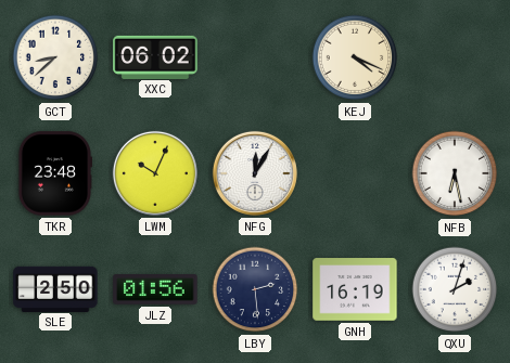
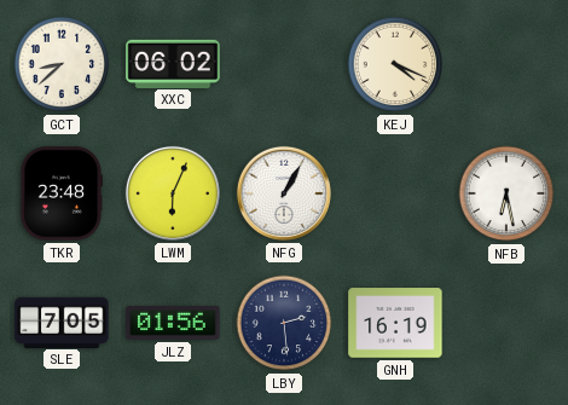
LWM: 10:04 -> 6:04
NFG: 12:05 -> 1:05
SLE: 2:50 -> 7:05
QXU: 2:03 -> none
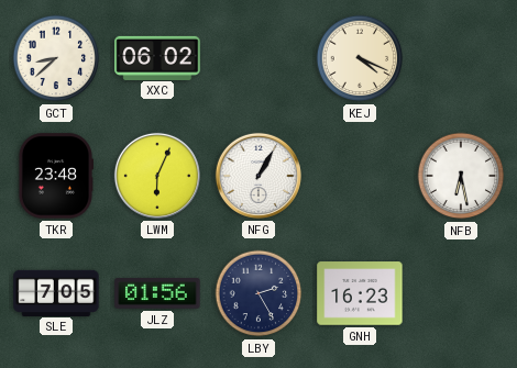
LBY: 2:29 -> 2:25
GNH: 16:19 -> 16:23
